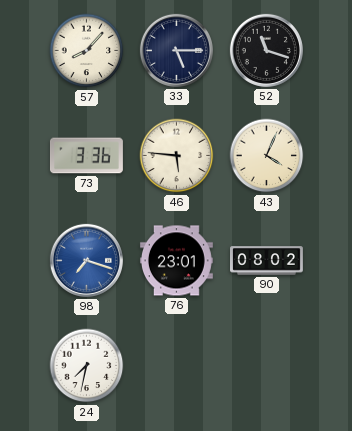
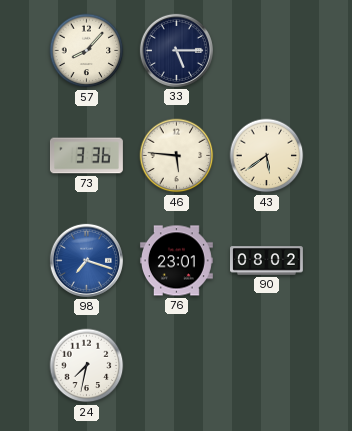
52: 11:18 -> none
43: 4:04 -> 5:39
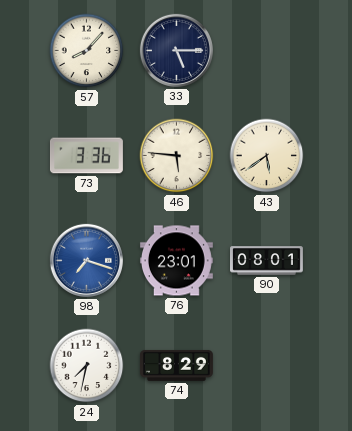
90: 08:02 -> 08:01
74: none -> 8:29
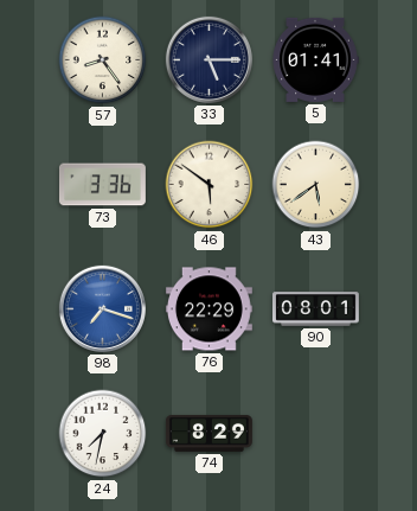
57: 8:07 -> 8:24
5: none -> 01:41
46: 5:46 -> 5:51
76: 23:01 -> 22:29
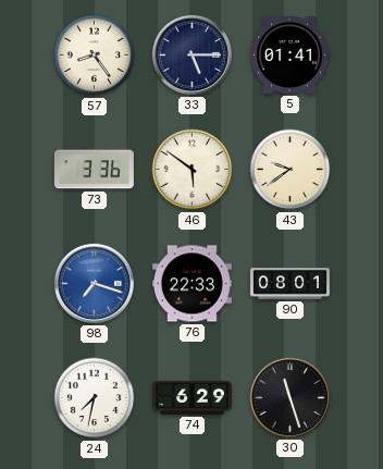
43: 5:39 -> 9:39
76: 22:29 -> 22:33
74: 8:29 -> 6:29
30: none -> 11:27
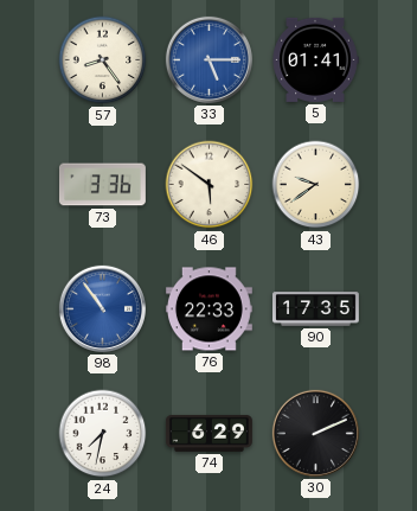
33 dial: navy -> blue
98: 7:18 -> 10:54
90: 08:01 -> 17:35
30: 11:27 -> 2:11
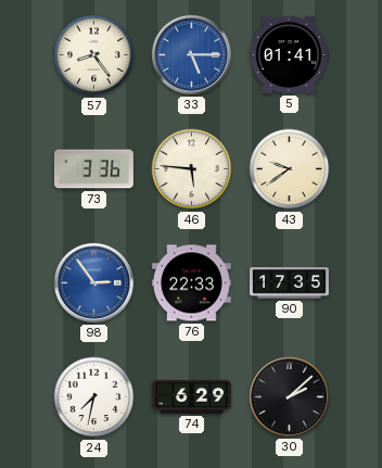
46: 5:51 -> 5:46
98: 10:54 -> 2:54
30: 2:11 -> 2:08
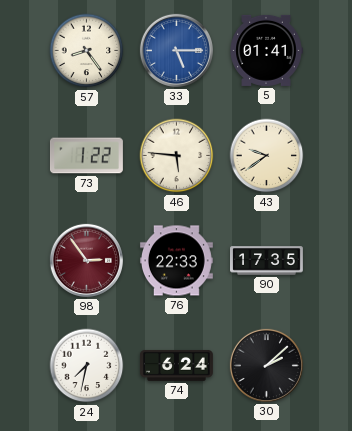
73: 3:36 -> 1:22
98 dial: blue -> burgundy
74: 6:29 -> 6:24
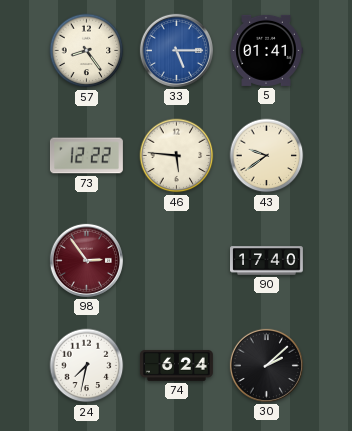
73: 1:22 -> 12:22
76: 22:33 -> none
90: 17:35 -> 17:40
